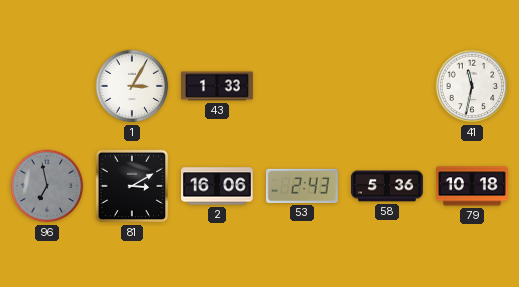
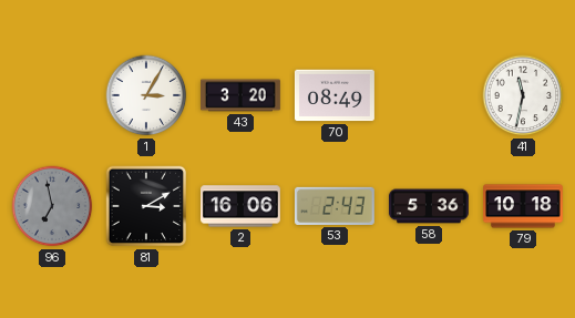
43: 1:33 -> 3:20
70: none -> 08:49
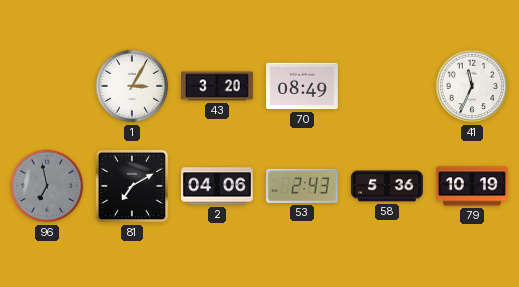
41: 11:32 -> 11:34
81: 3:10 -> 7:10
2: 16:06 -> 04:06
79: 10:18 -> 10:19
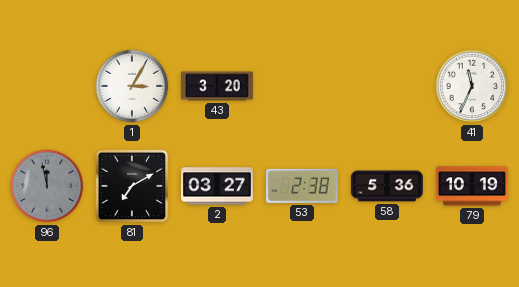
70: 08:49 -> none
96: 6:58 -> 11:58
2: 04:06 -> 03:27
53: 2:43 -> 2:38
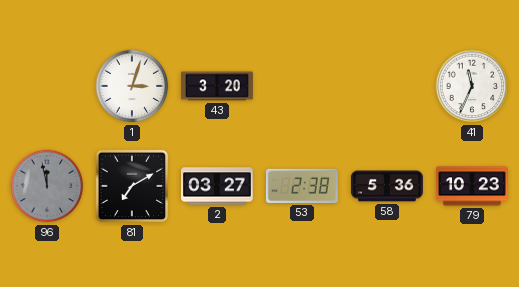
1: 3:05 -> 3:03
79: 10:19 -> 10:23
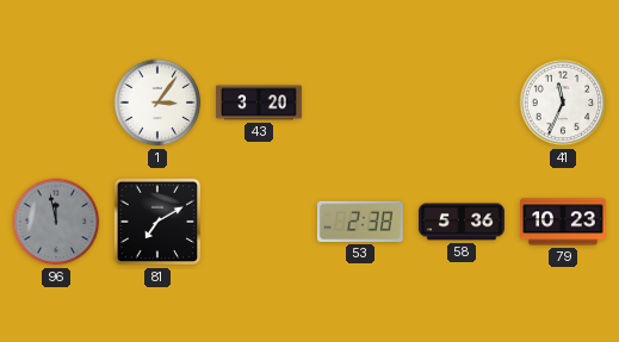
1: 3:03 -> 3:06
2: 03:27 -> none
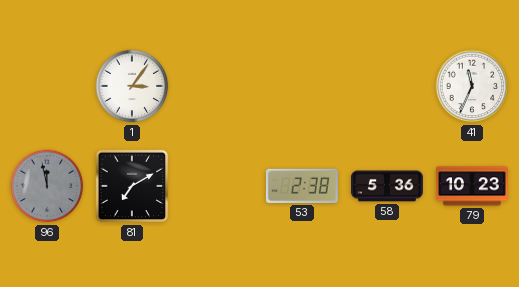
43: 3:20 -> none
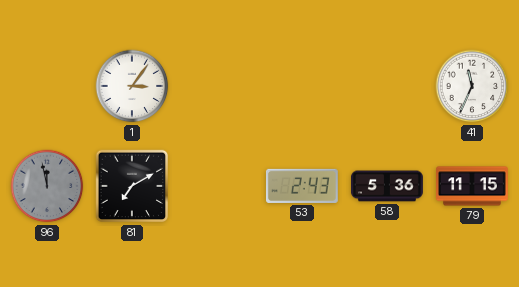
53: 2:38 -> 2:43
79: 10:23 -> 11:15
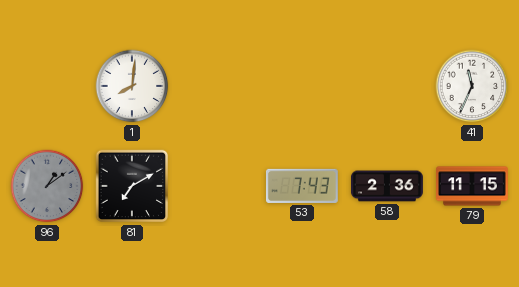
1: 3:06 -> 8:01
96: 11:58 -> 1:09
53: 2:43 -> 7:43
58: 5:36 -> 2:36
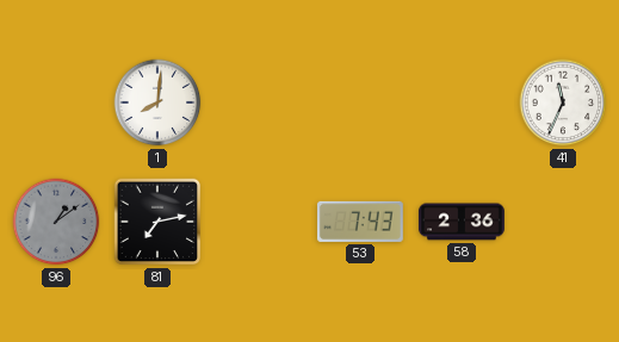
81: 7:10 -> 7:13
79: 11:15 -> none
